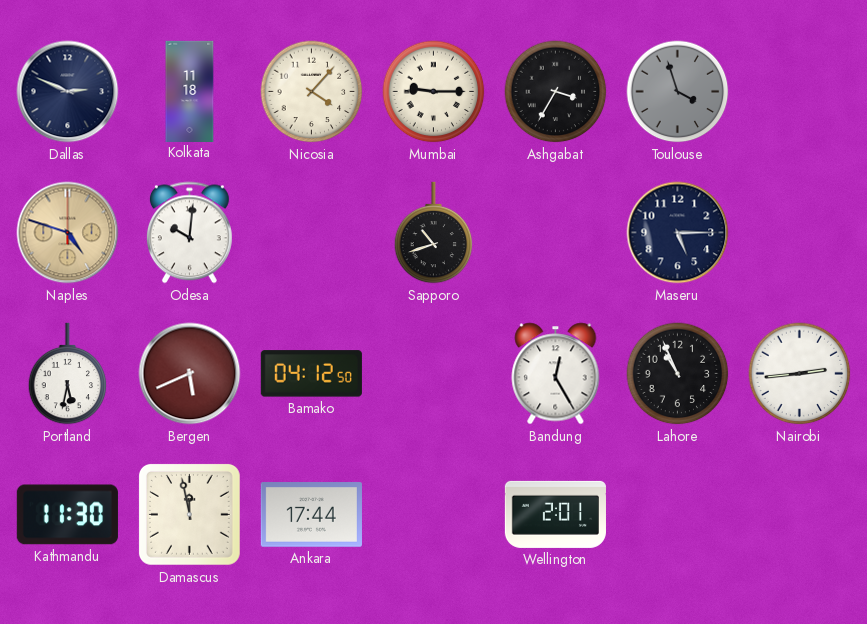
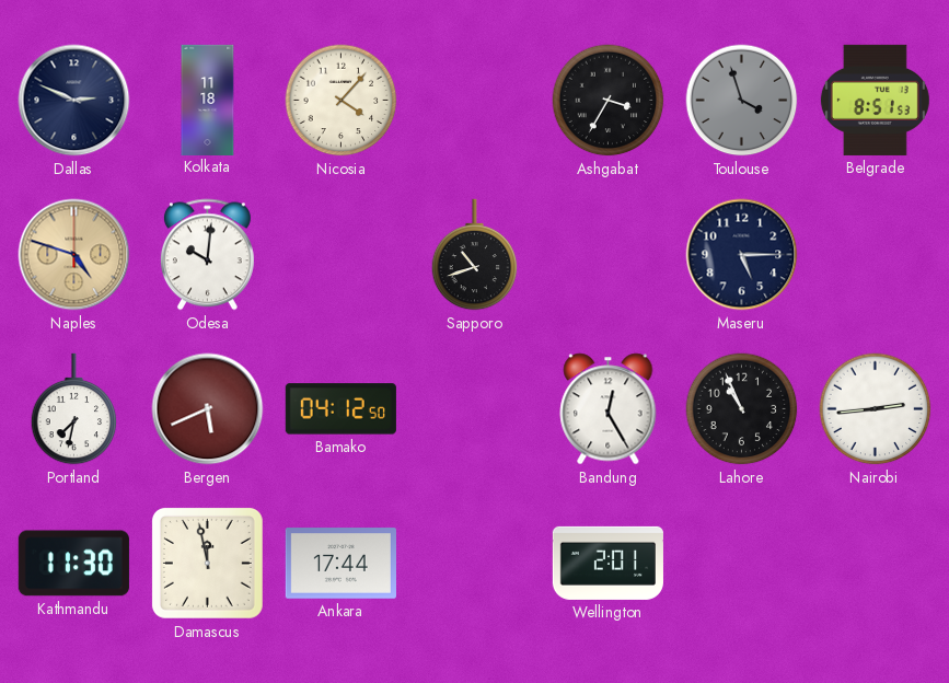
Mumbai: 9:15 -> none
Belgrade: none -> 8:51
Portland: 5:32 -> 7:32
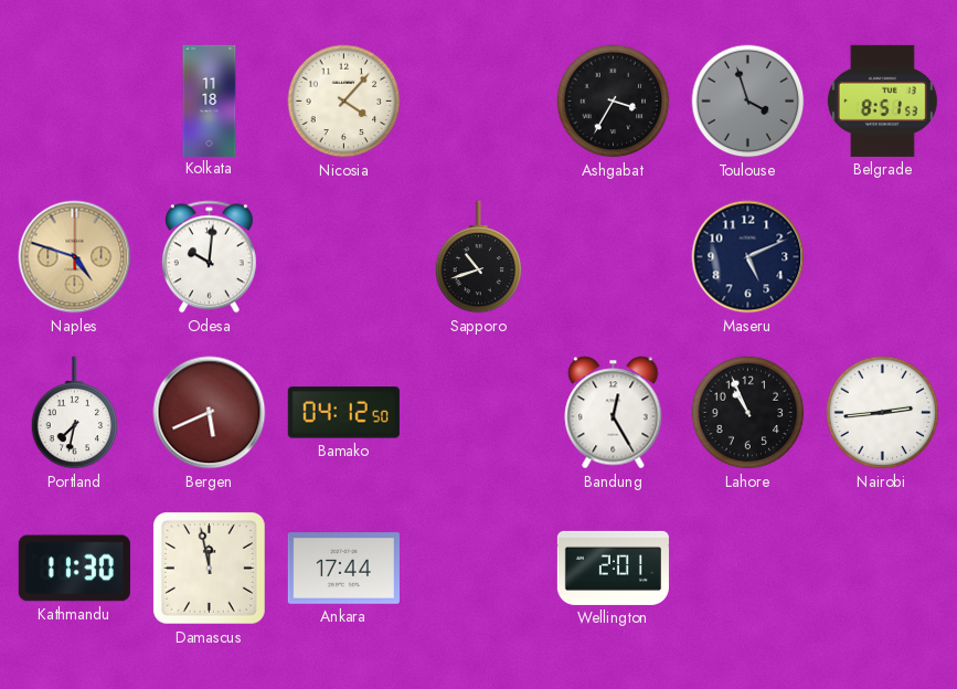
Dallas: 2:49 -> none
Maseru: 5:15 -> 5:11
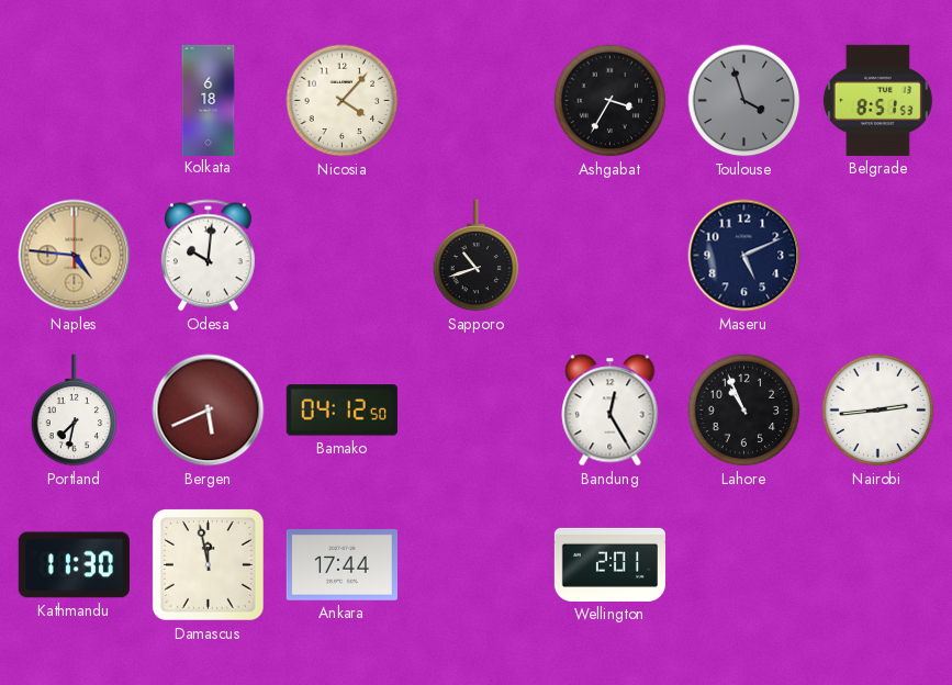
Kolkata: 11:18 -> 6:18
Naples: 4:48 -> 4:46
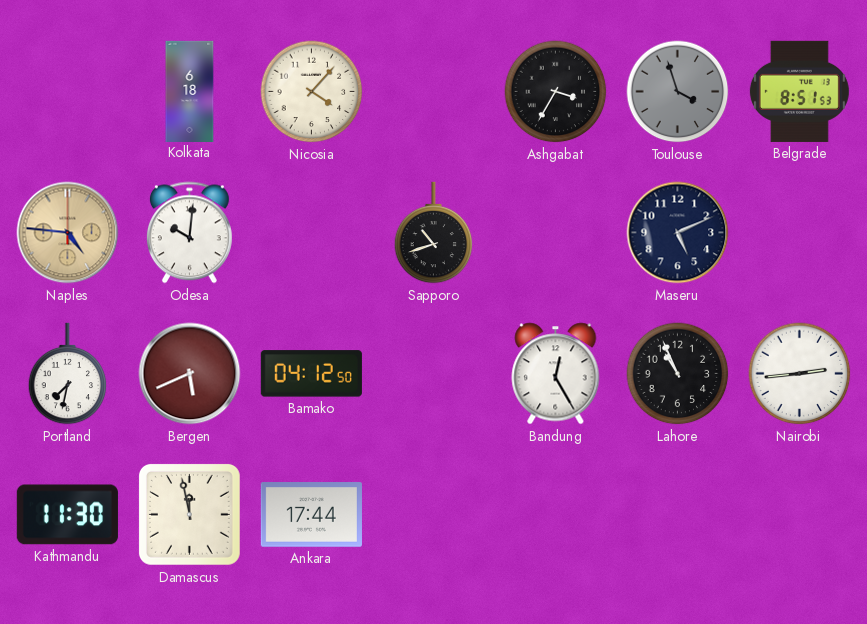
Wellington: 2:01 -> none
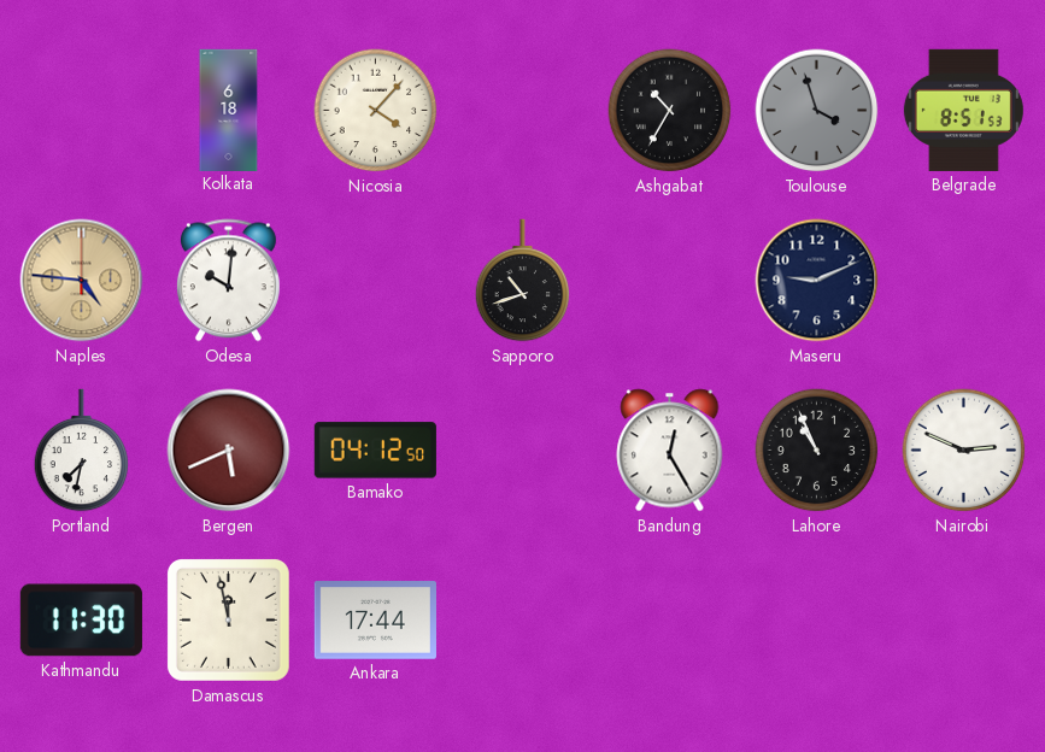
Ashgabat: 3:35 -> 10:35
Maseru: 5:11 -> 9:11
Nairobi: 2:44 -> 2:49
